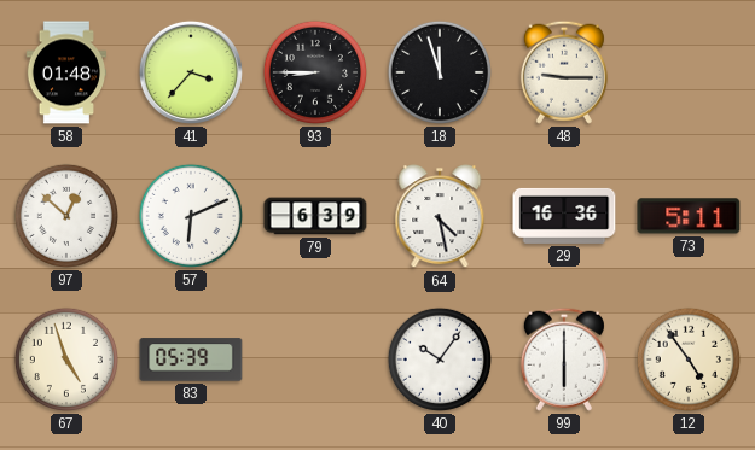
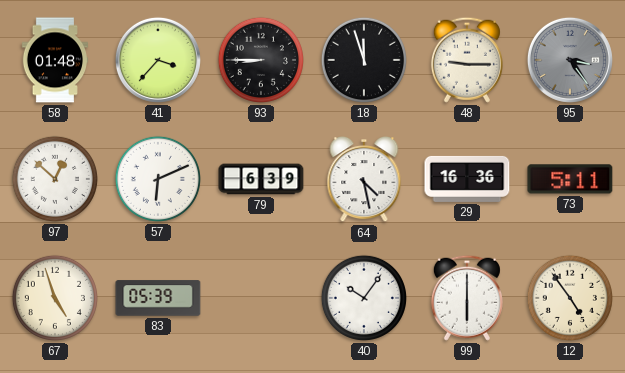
95: none -> 3:24
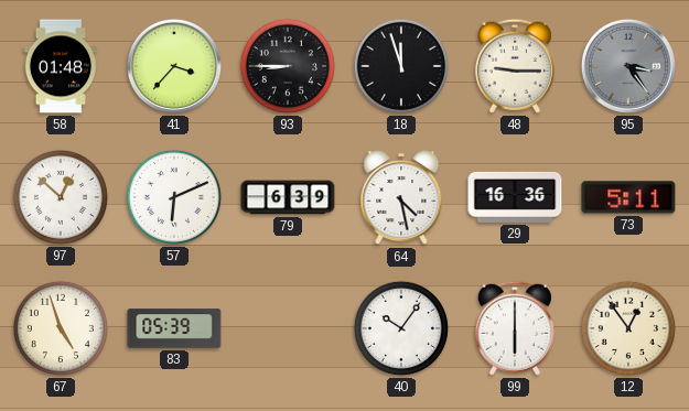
12: 4:54 -> 12:54
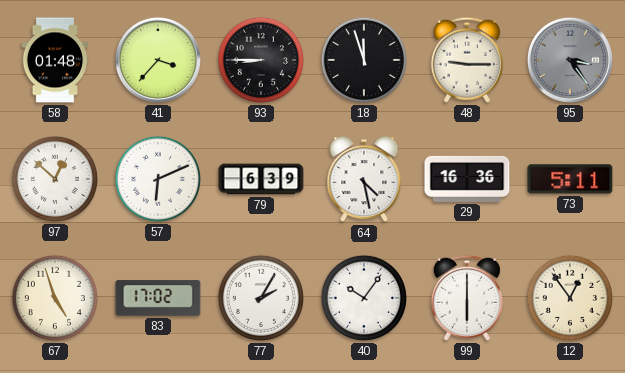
83: 05:39 -> 17:02
77: none -> 2:05
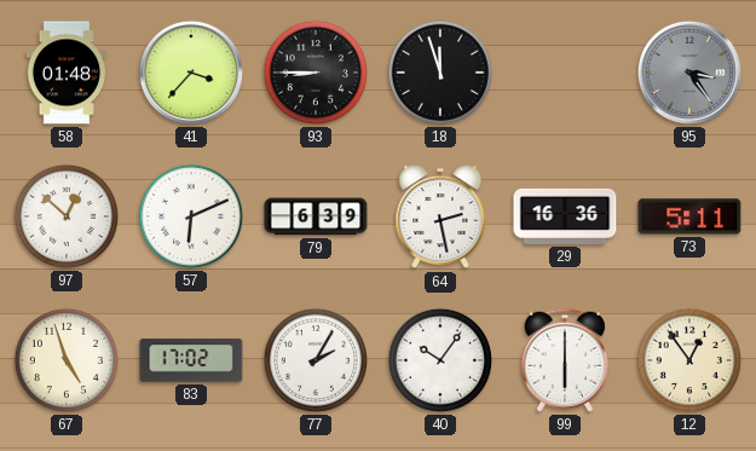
48: 9:15 -> none
64: 4:28 -> 2:28
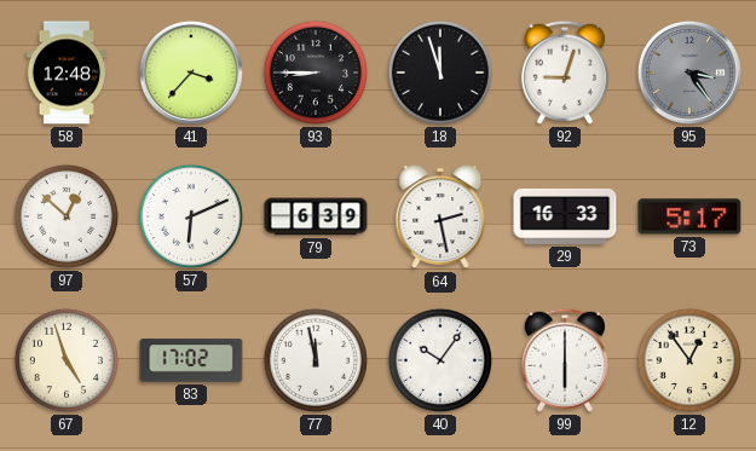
58: 01:48 -> 12:48
92: none -> 9:03
29: 16:36 -> 16:33
73: 5:11 -> 5:17
77: 2:05 -> 11:58
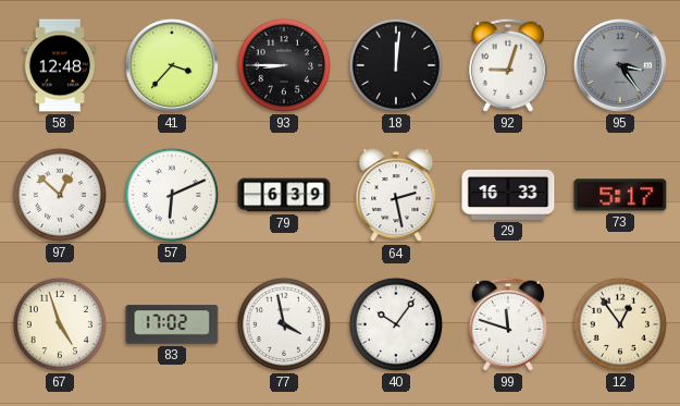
18: 11:57 -> 12:01
77: 11:58 -> 3:58
99: 6:00 -> 11:48
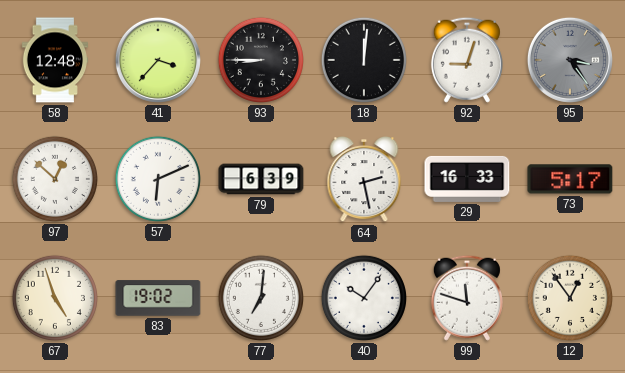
83: 17:02 -> 19:02
77: 3:58 -> 7:01
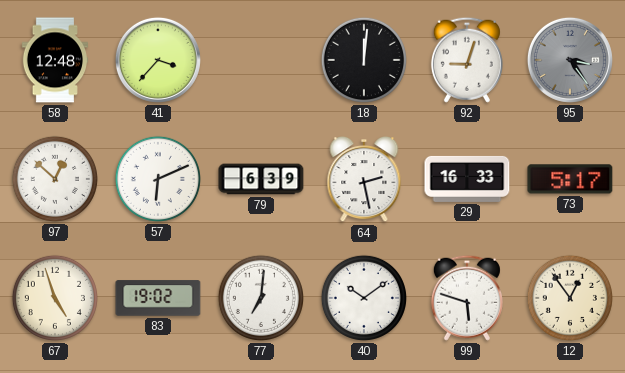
93: 8:45 -> none
40: 10:06 -> 10:09
99: 11:48 -> 5:48
